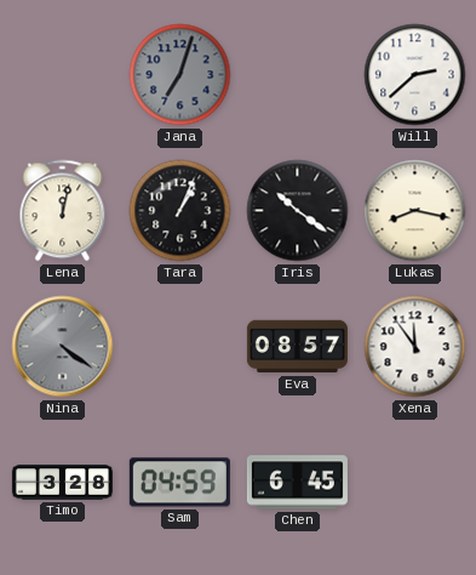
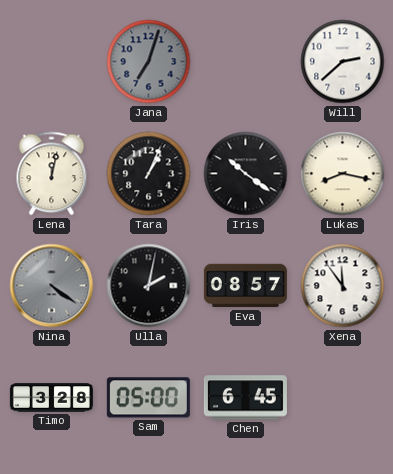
Ulla: none -> 2:02
Sam: 04:59 -> 05:00
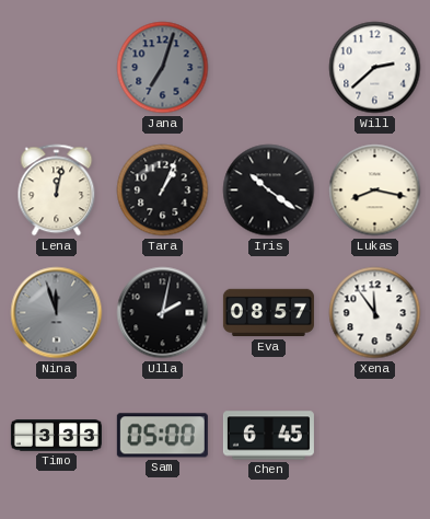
Nina: 4:21 -> 11:57
Timo: 3:28 -> 3:33
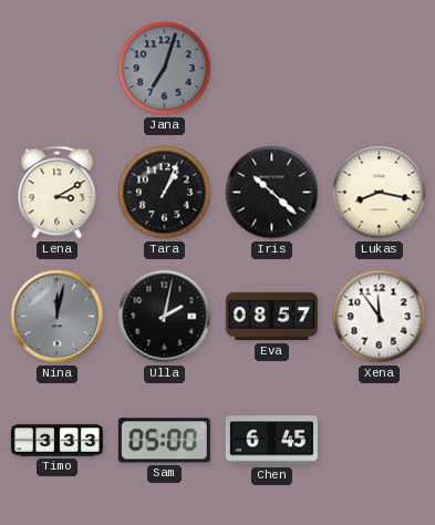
Will: 2:38 -> none
Lena: 12:02 -> 3:10
Iris: 10:21 -> 10:22
Nina: 11:57 -> 12:02
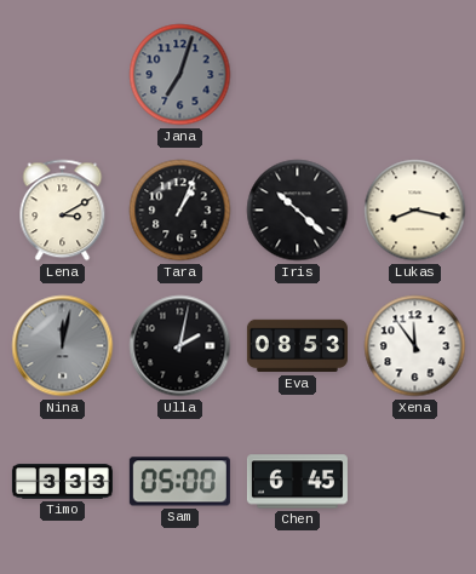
Eva: 08:57 -> 08:53
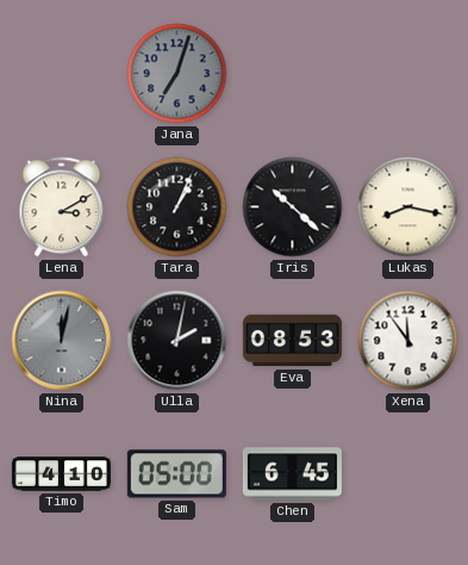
Timo: 3:33 -> 4:10
